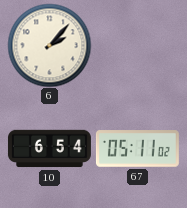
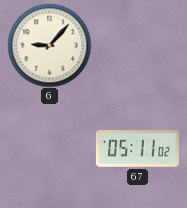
6: 2:07 -> 9:07
10: 6:54 -> none
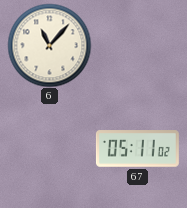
6: 9:07 -> 11:07
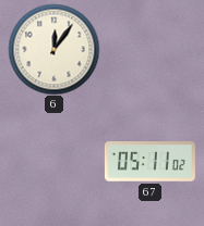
6: 11:07 -> 12:06
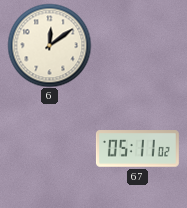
6: 12:06 -> 12:09
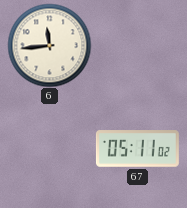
6: 12:09 -> 11:44
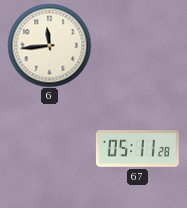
67: 05:11:02 -> 05:11:28
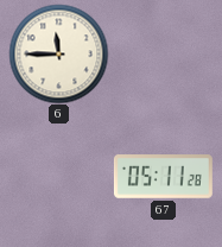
6: 11:44 -> 11:45
